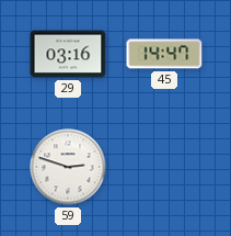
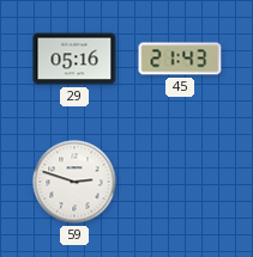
29: 03:16 -> 05:16
45: 14:47 -> 21:43
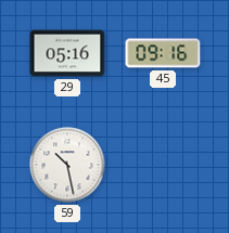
45: 21:43 -> 09:16
59: 2:48 -> 10:28
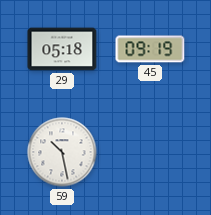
29: 05:16 -> 05:18
45: 09:16 -> 09:19
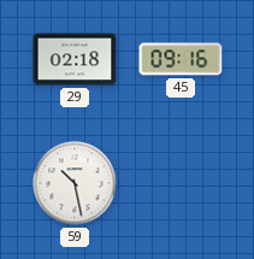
29: 05:18 -> 02:18
45: 09:19 -> 09:16
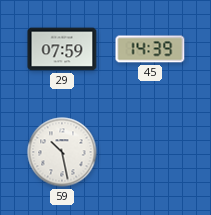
29: 02:18 -> 07:59
45: 09:16 -> 14:39
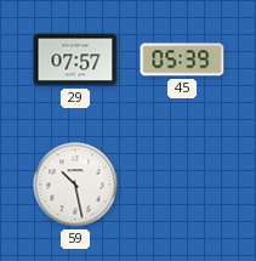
29: 07:59 -> 07:57
45: 14:39 -> 05:39
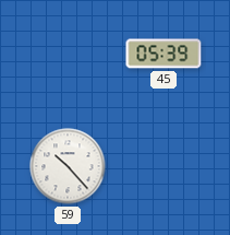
29: 07:57 -> none
59: 10:28 -> 10:23
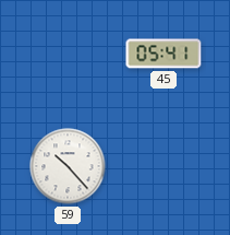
45: 05:39 -> 05:41
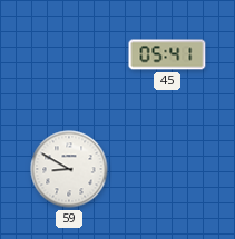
59: 10:23 -> 8:50
